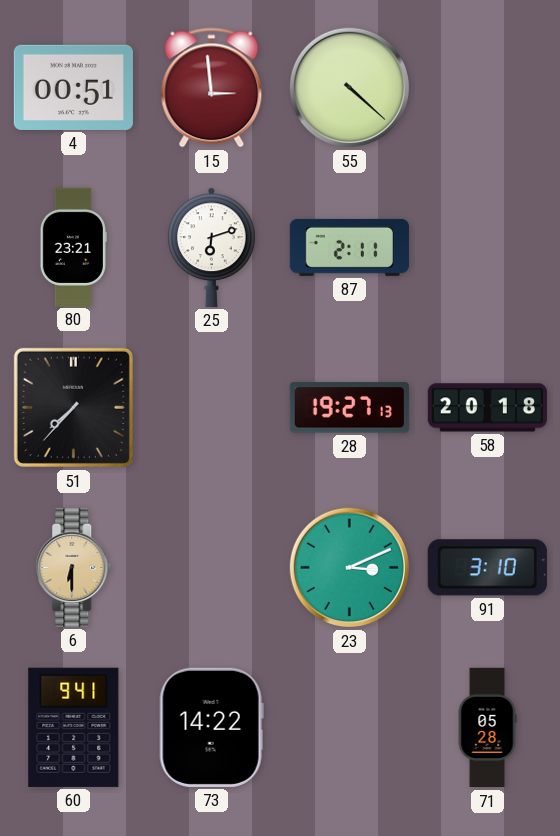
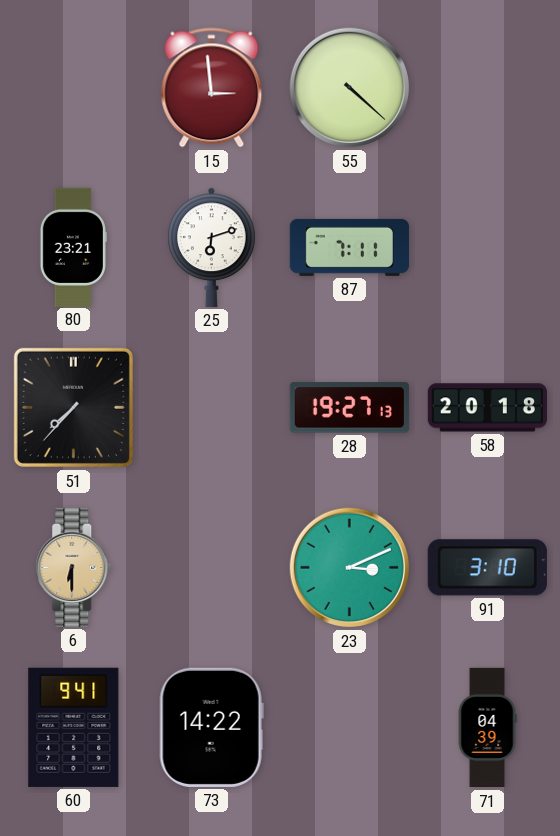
4: 00:51 -> none
87: 2:11 -> 7:11
71: 05:28 -> 04:39
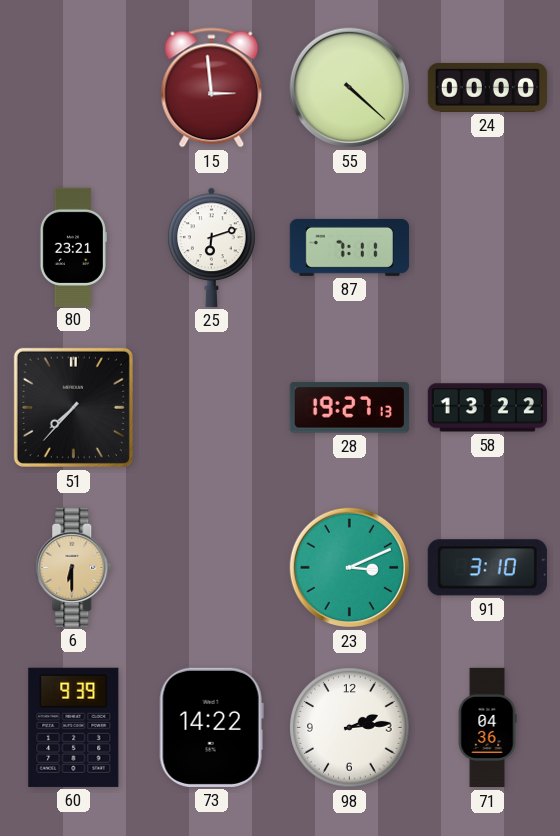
24: none -> 00:00
58: 20:18 -> 13:22
60: 9:41 -> 9:39
98: none -> 2:14
71: 04:39 -> 04:36
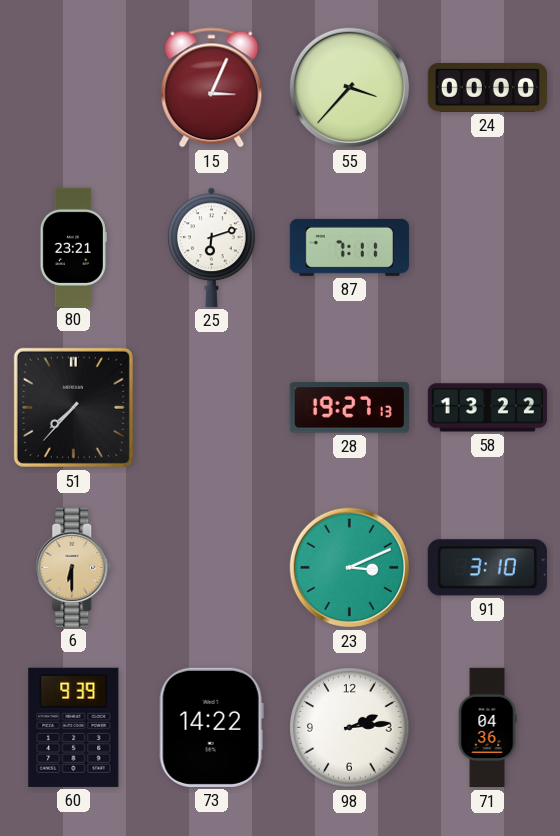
15: 2:59 -> 3:04
55: 4:22 -> 3:37
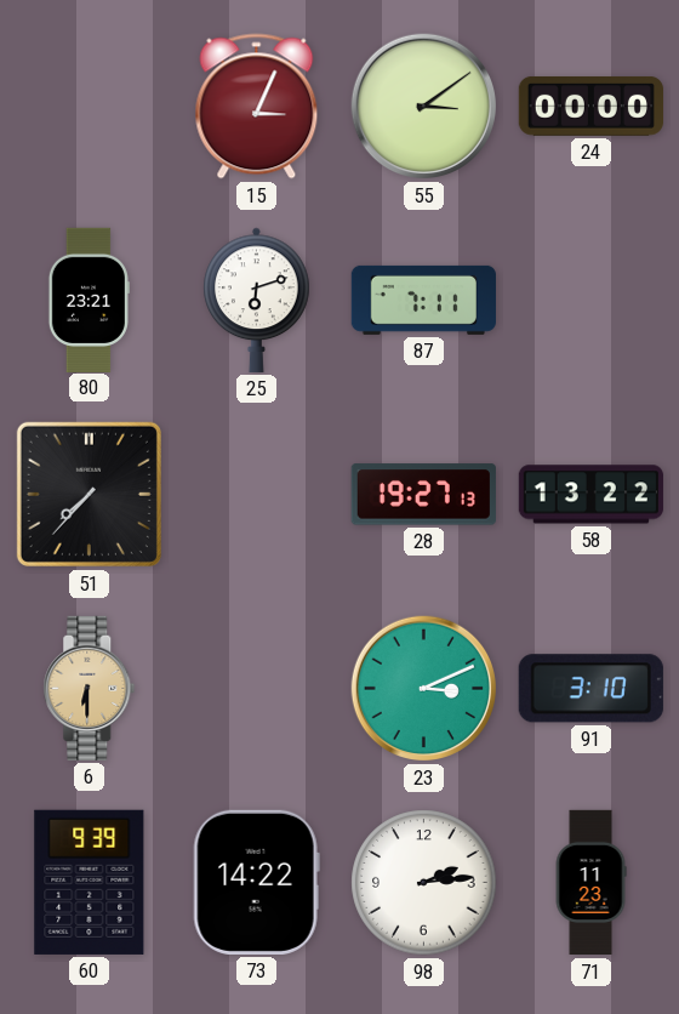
55: 3:37 -> 3:09
71: 04:36 -> 11:23
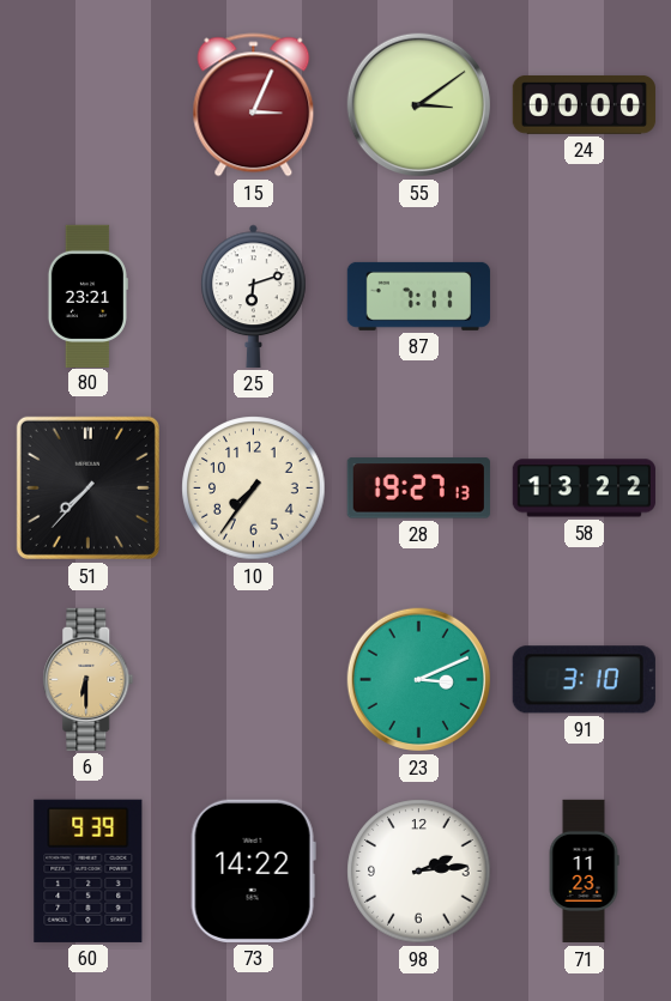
10: none -> 7:36
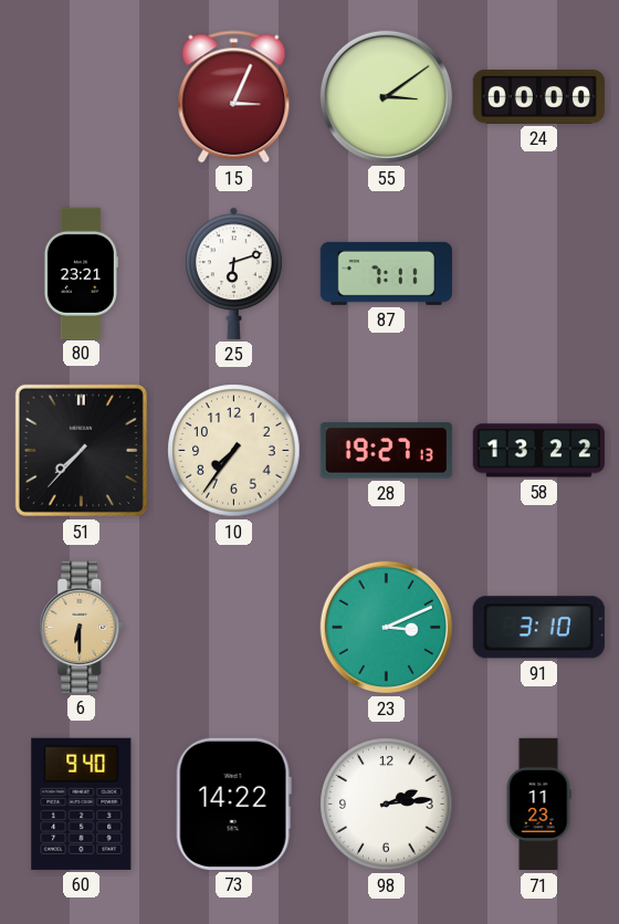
60: 9:39 -> 9:40
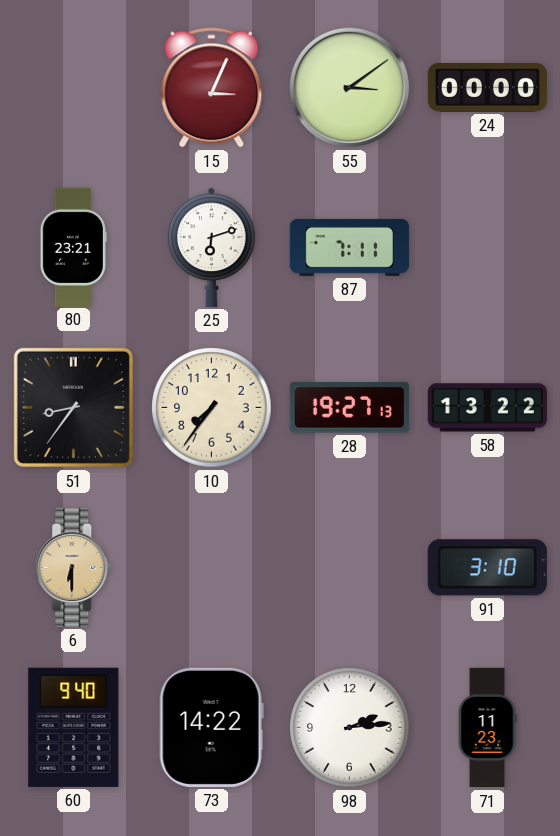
51: 7:37 -> 8:36
23: 3:11 -> none
